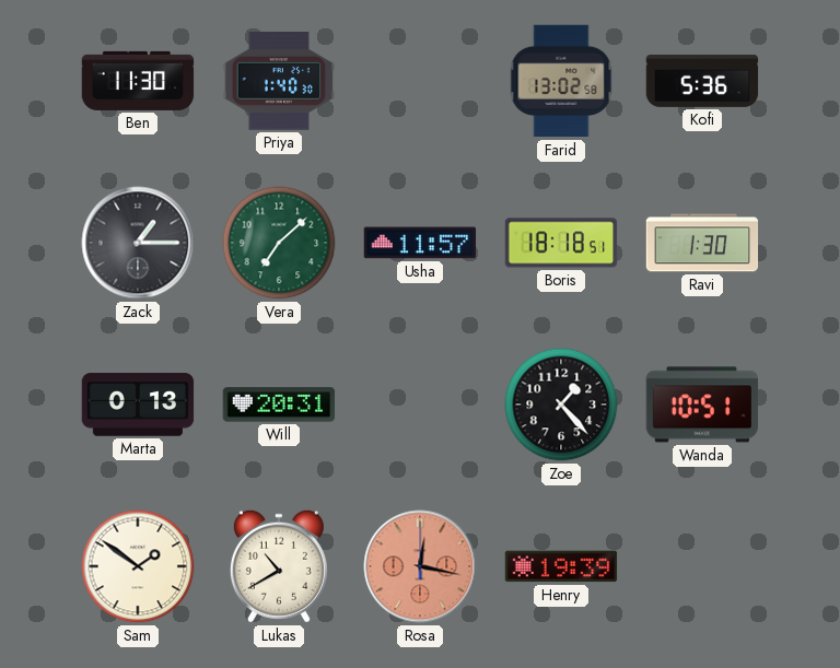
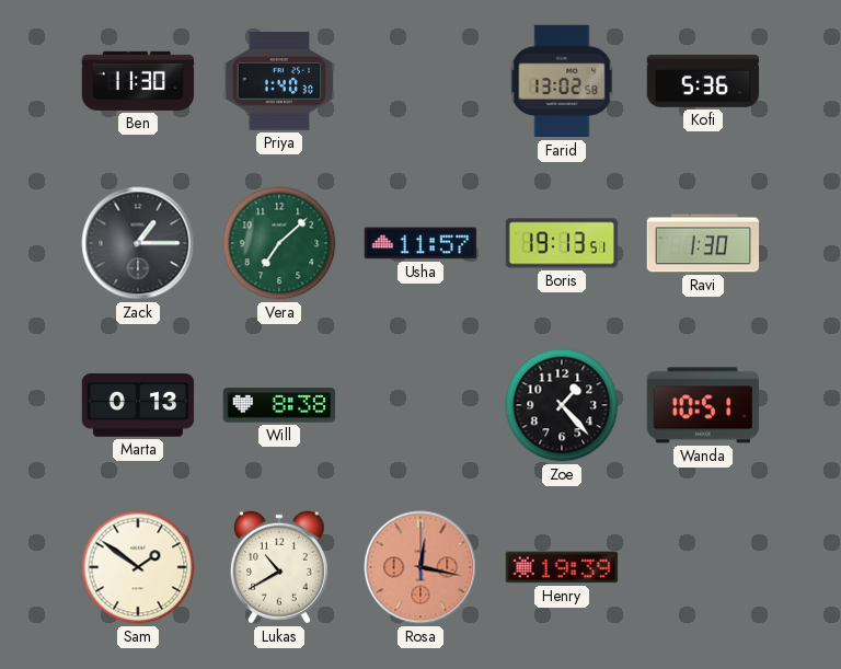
Boris: 18:18 -> 19:13
Will: 20:31 -> 8:38
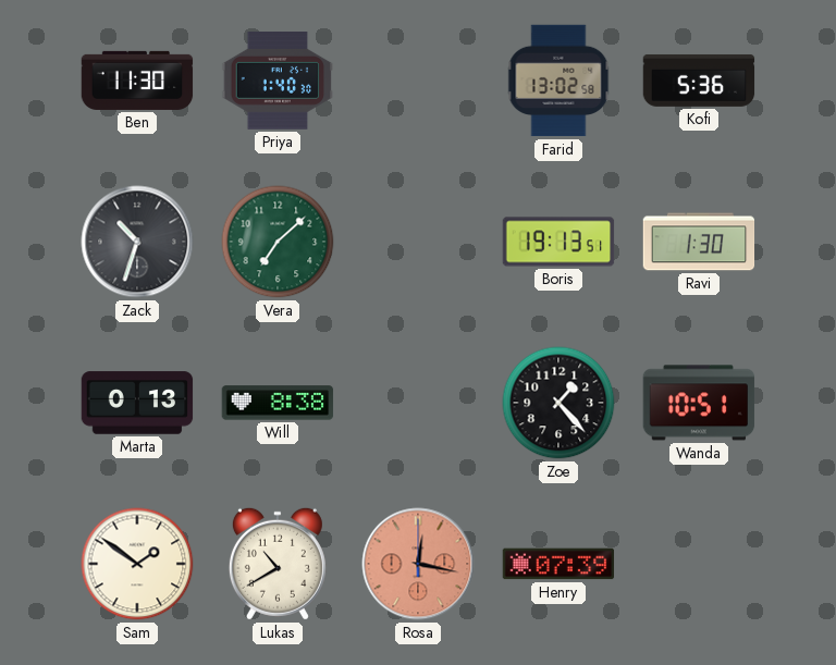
Zack: 1:15 -> 10:33
Usha: 11:57 -> none
Henry: 19:39 -> 07:39
